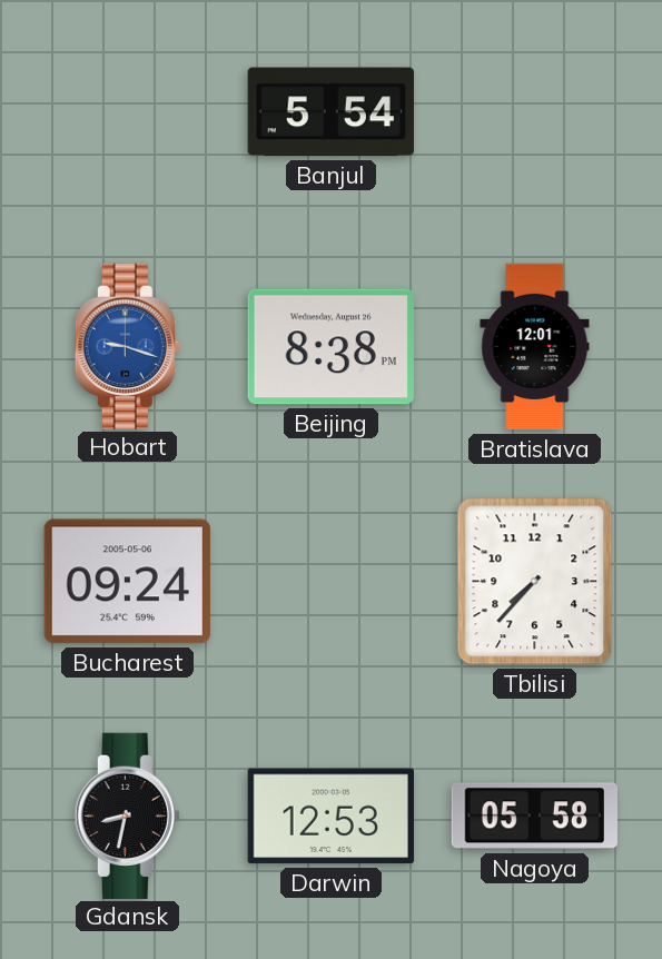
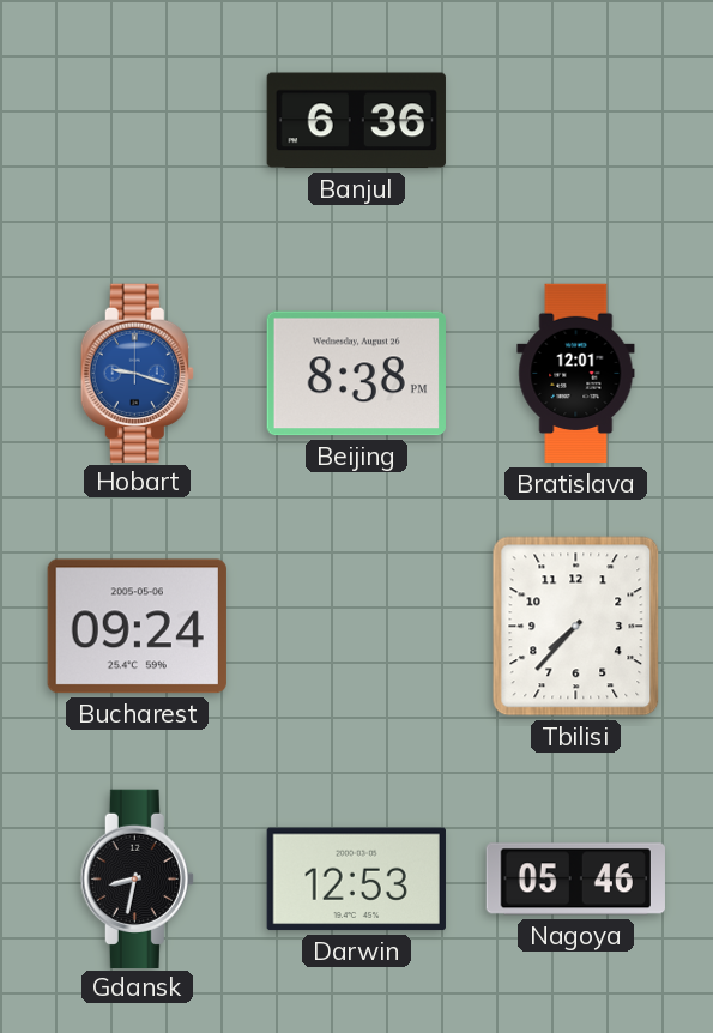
Banjul: 5:54 -> 6:36
Nagoya: 05:58 -> 05:46
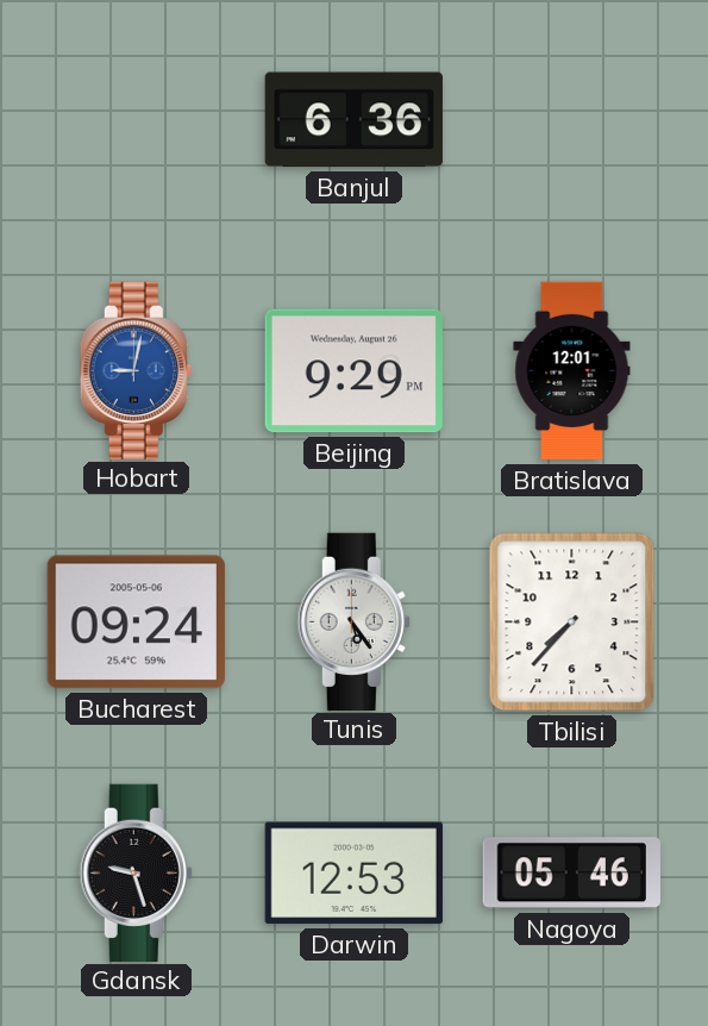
Hobart: 9:18 -> 9:02
Beijing: 8:38 -> 9:29
Tunis: none -> 5:24
Gdansk: 8:32 -> 9:27
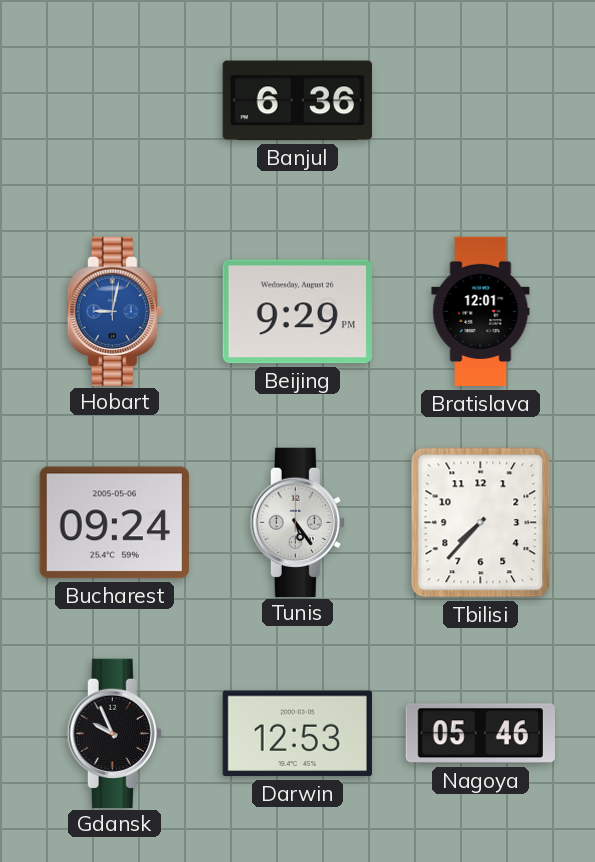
Gdansk: 9:27 -> 9:56
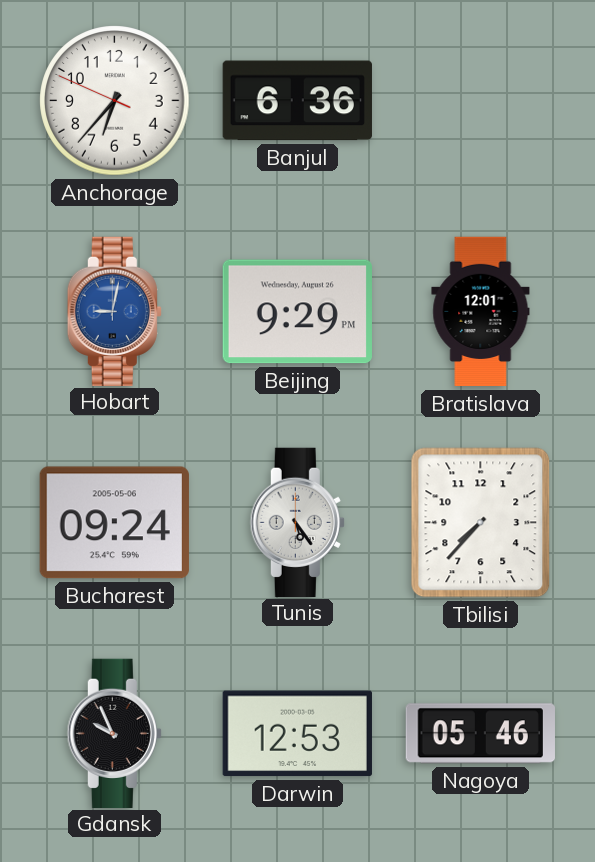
Anchorage: none -> 6:36
